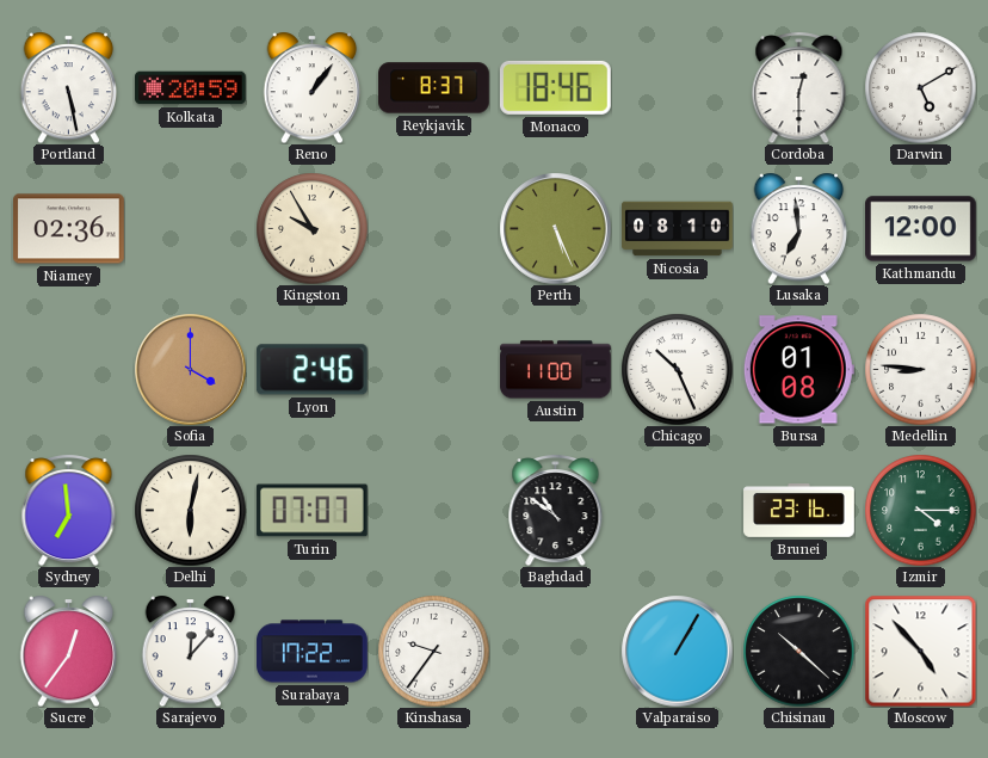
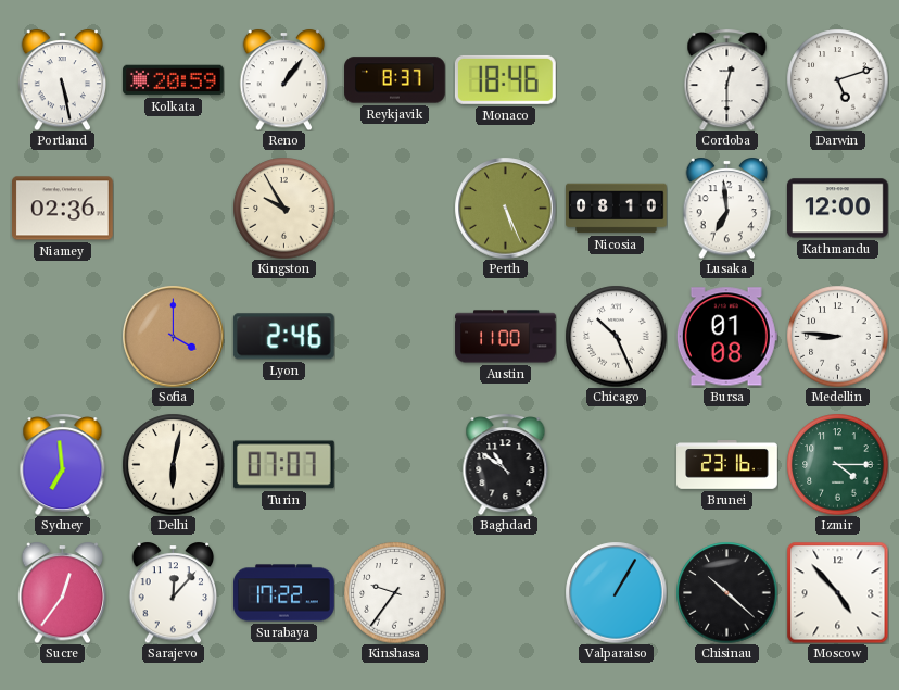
Darwin: 5:10 -> 5:12
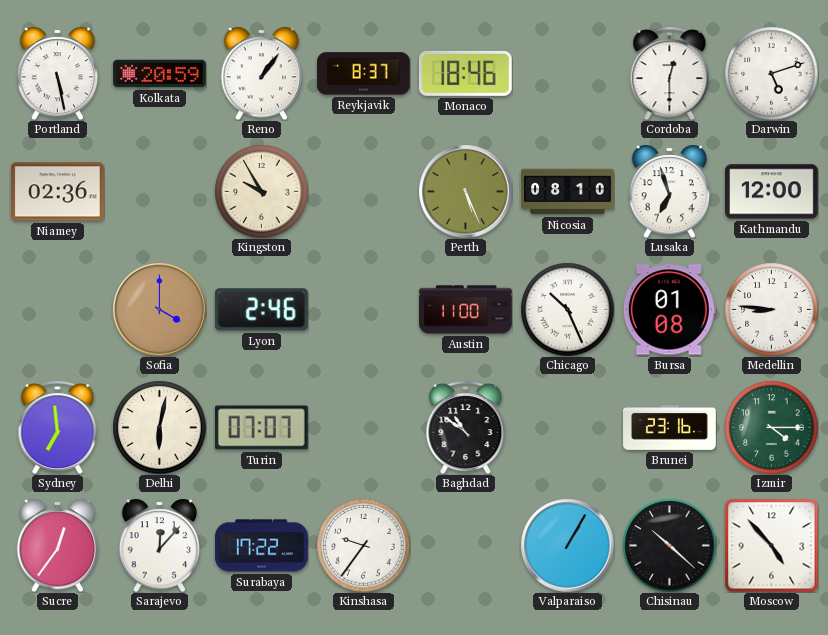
Lusaka: 6:59 -> 6:57
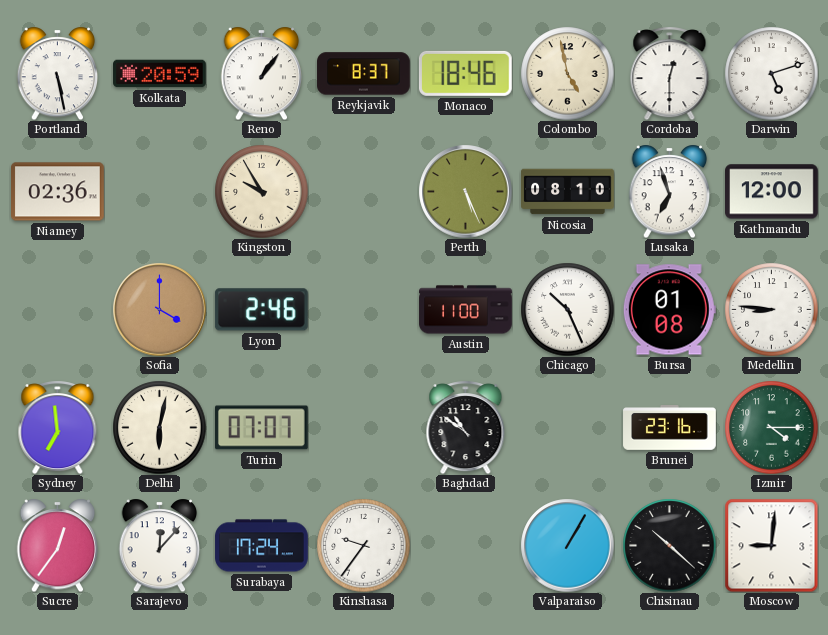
Colombo: none -> 4:58
Surabaya: 17:22 -> 17:24
Moscow: 4:53 -> 9:01
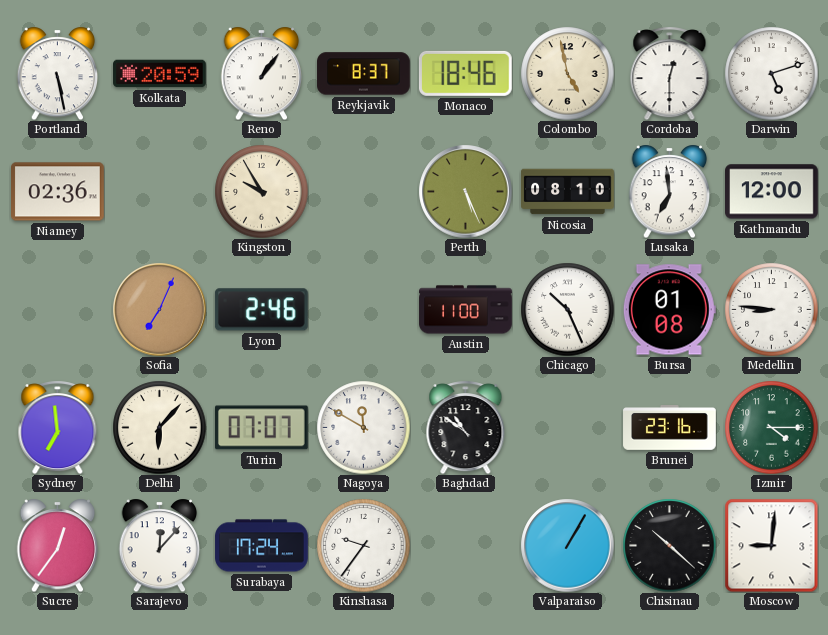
Lusaka: 6:57 -> 6:59
Sofia: 4:00 -> 7:04
Delhi: 6:02 -> 6:07
Nagoya: none -> 11:50
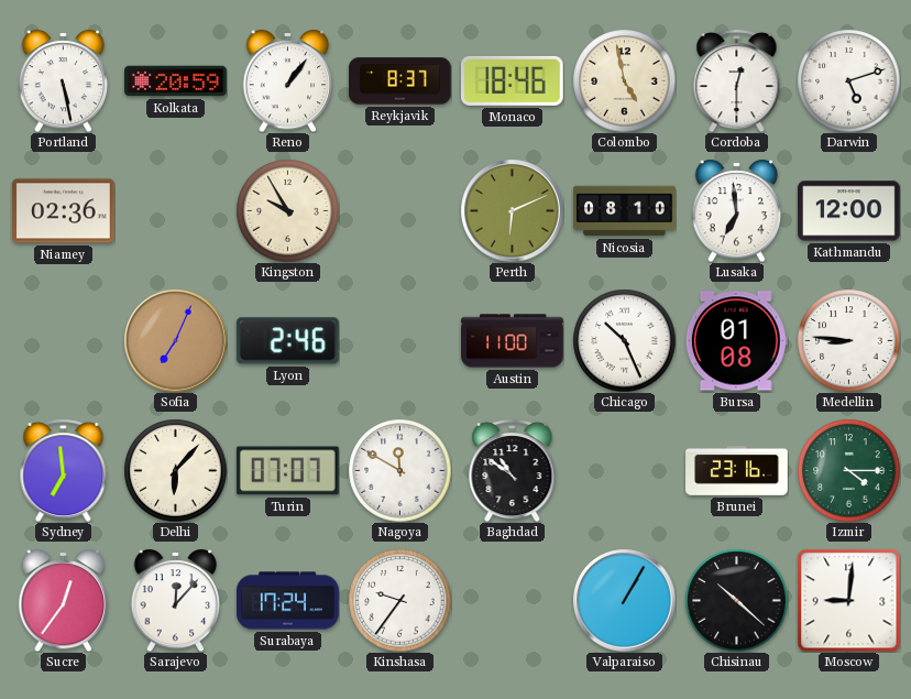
Perth: 5:26 -> 6:11
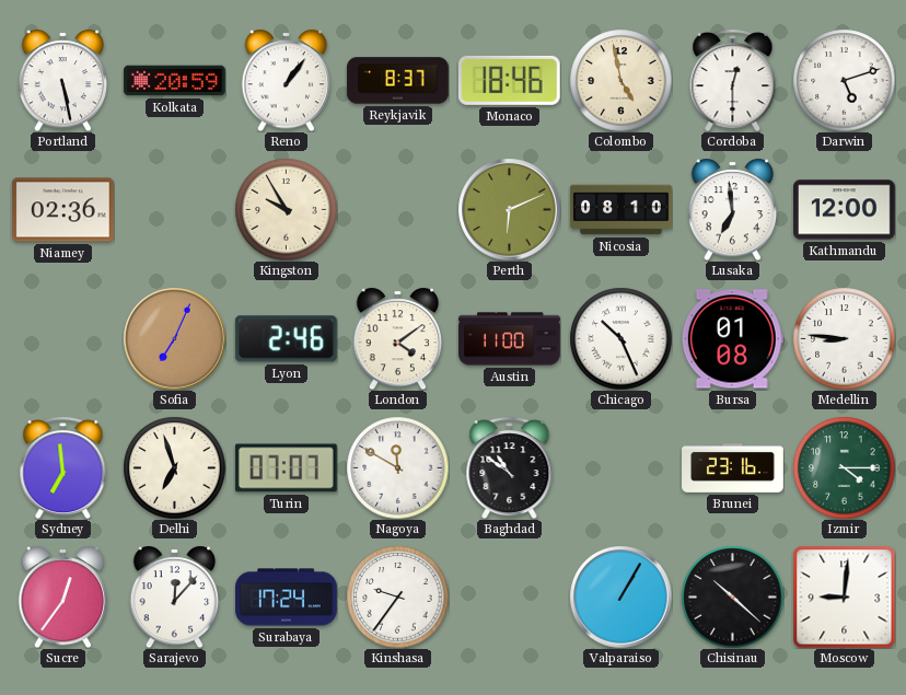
London: none -> 4:09
Delhi: 6:07 -> 6:57
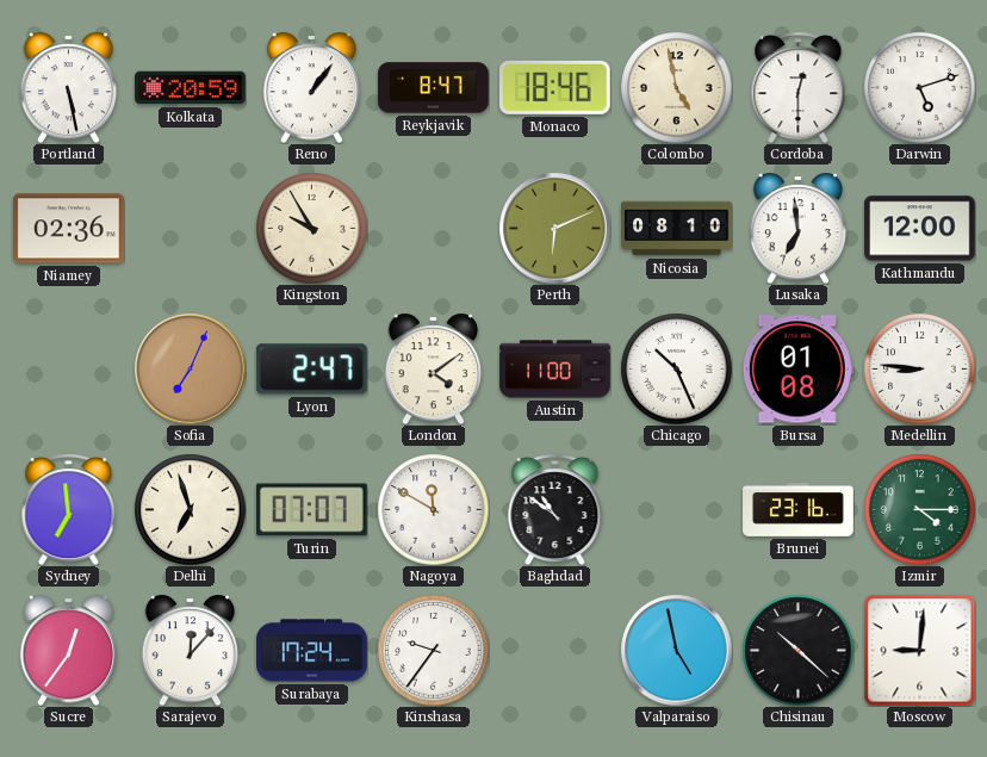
Reykjavik: 8:37 -> 8:47
Lyon: 2:46 -> 2:47
Valparaiso: 1:05 -> 4:58
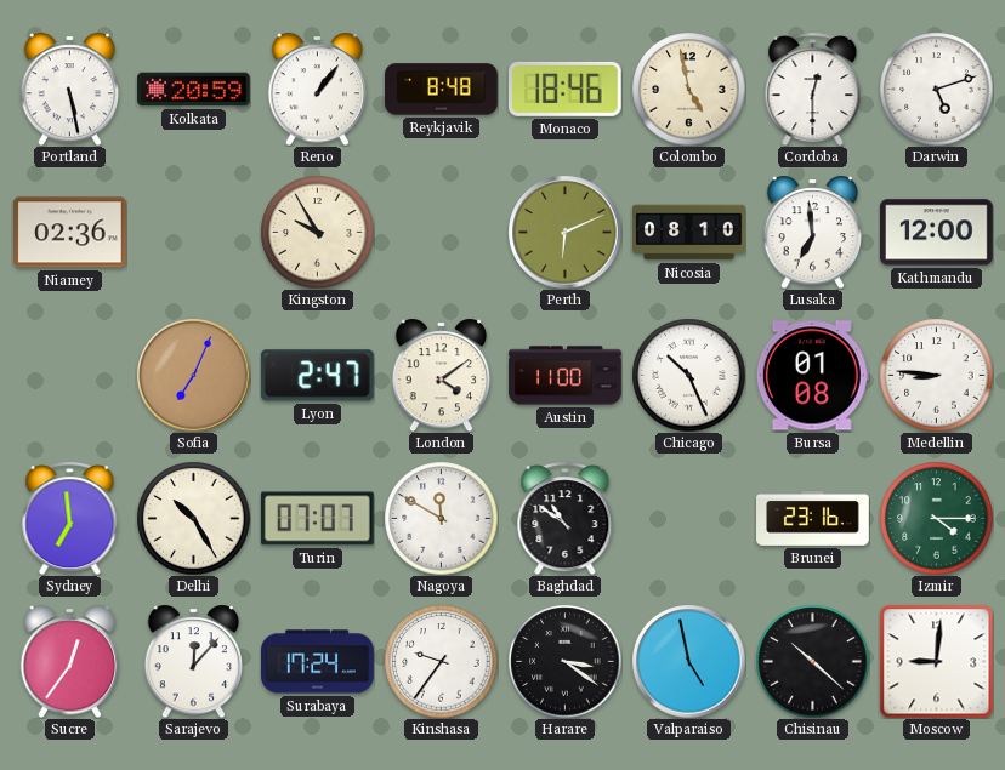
Reykjavik: 8:47 -> 8:48
Delhi: 6:57 -> 10:25
Harare: none -> 3:21
